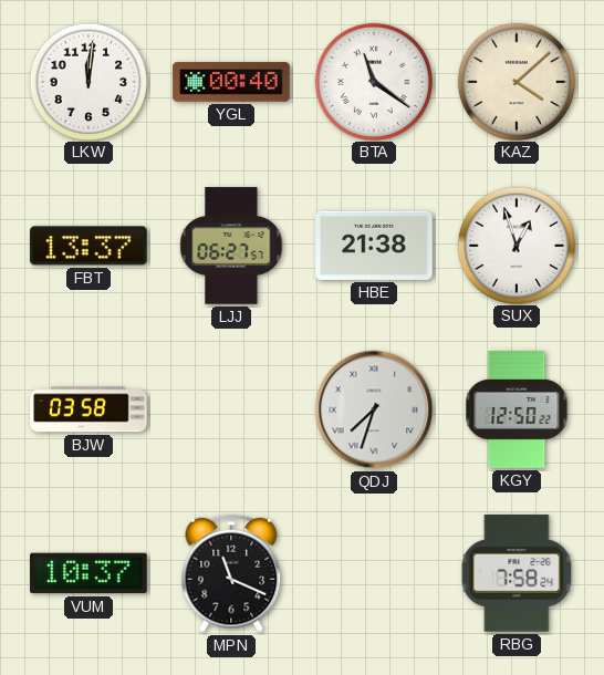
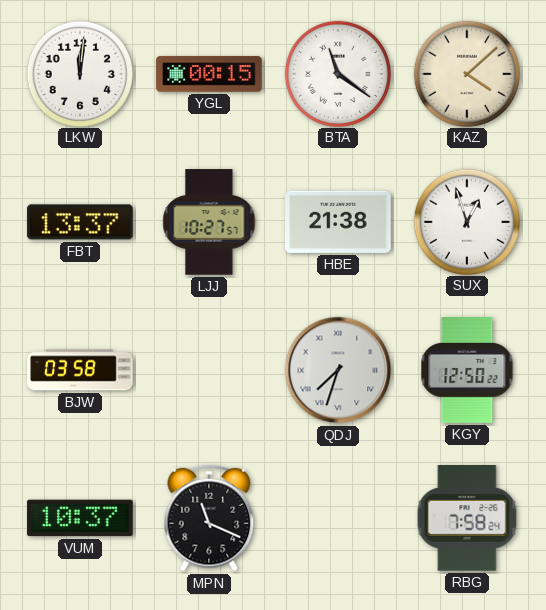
YGL: 00:40 -> 00:15
LJJ: 06:27 -> 10:27
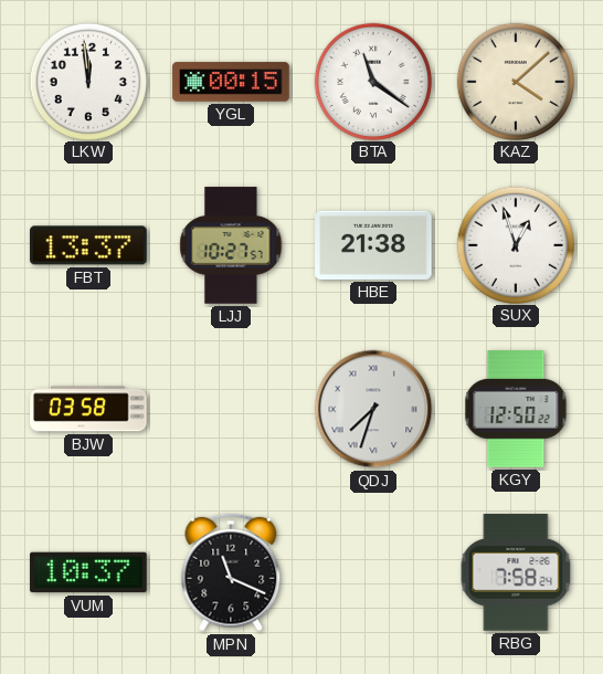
LKW: 12:01 -> 11:59
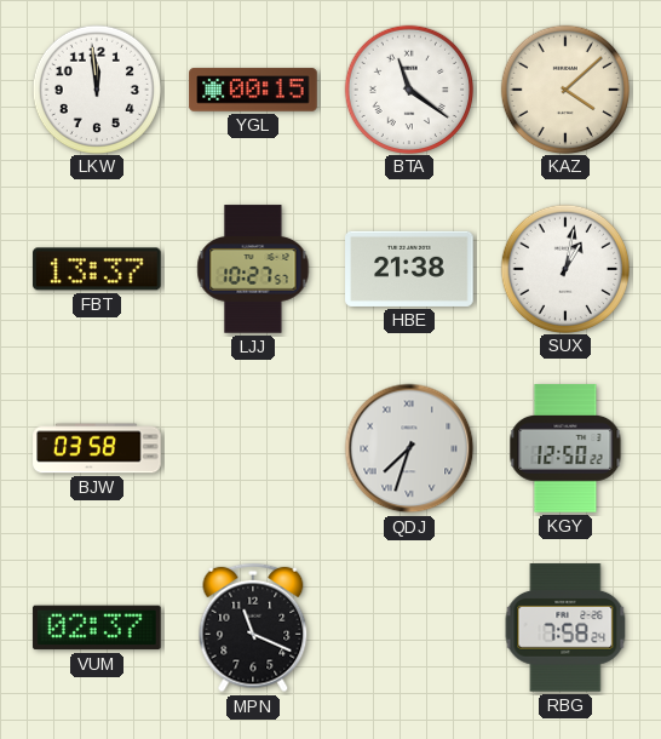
SUX: 12:57 -> 1:02
VUM: 10:37 -> 02:37
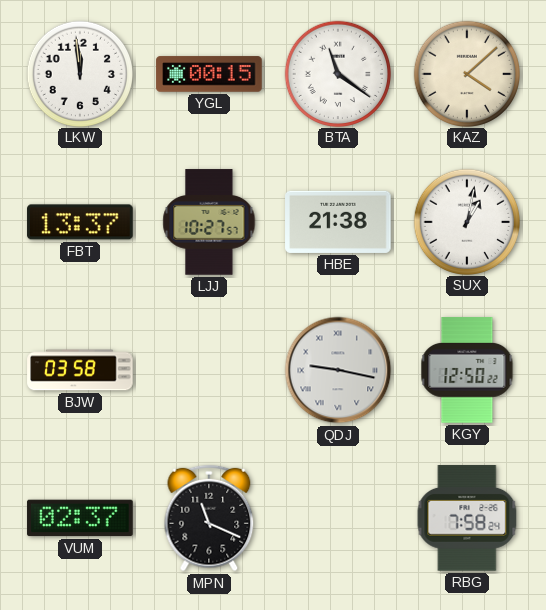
QDJ: 7:33 -> 9:17
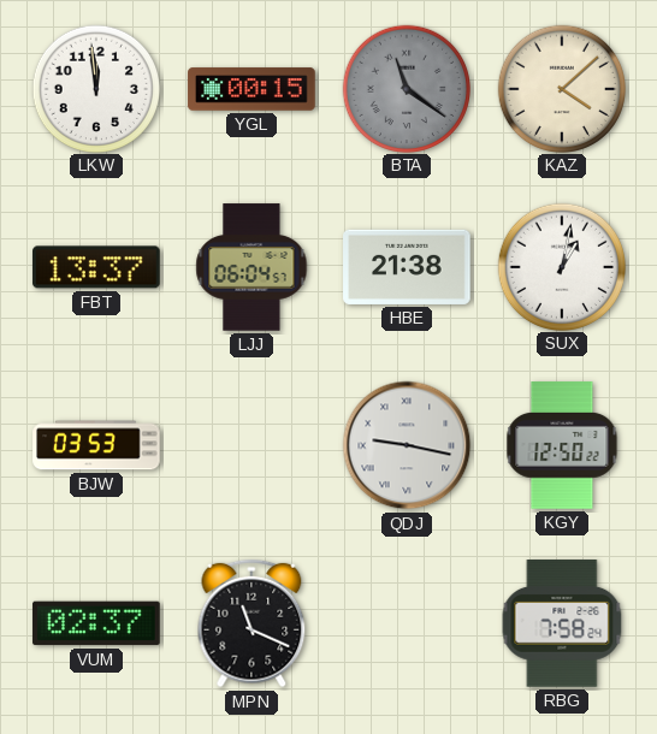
BTA dial: white -> grey
LJJ: 10:27 -> 06:04
BJW: 03:58 -> 03:53
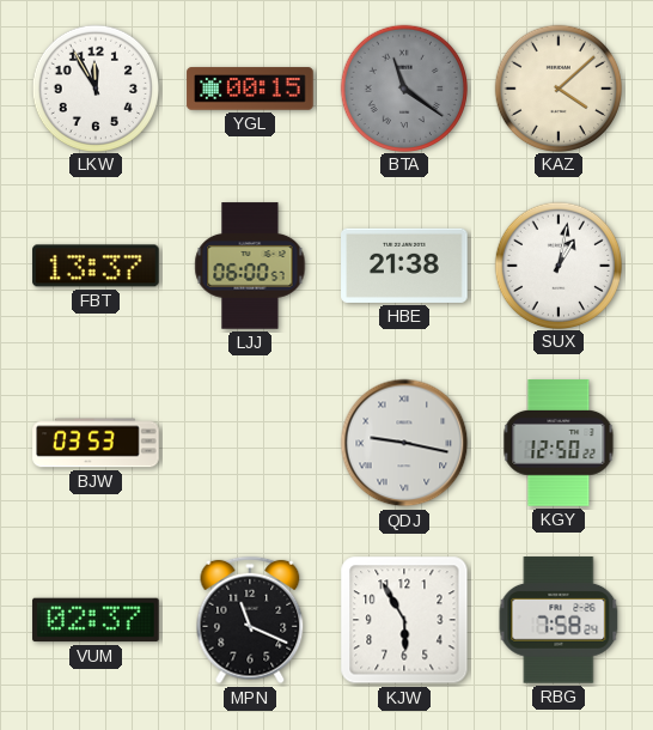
LKW: 11:59 -> 11:55
LJJ: 06:04 -> 06:00
KJW: none -> 5:55
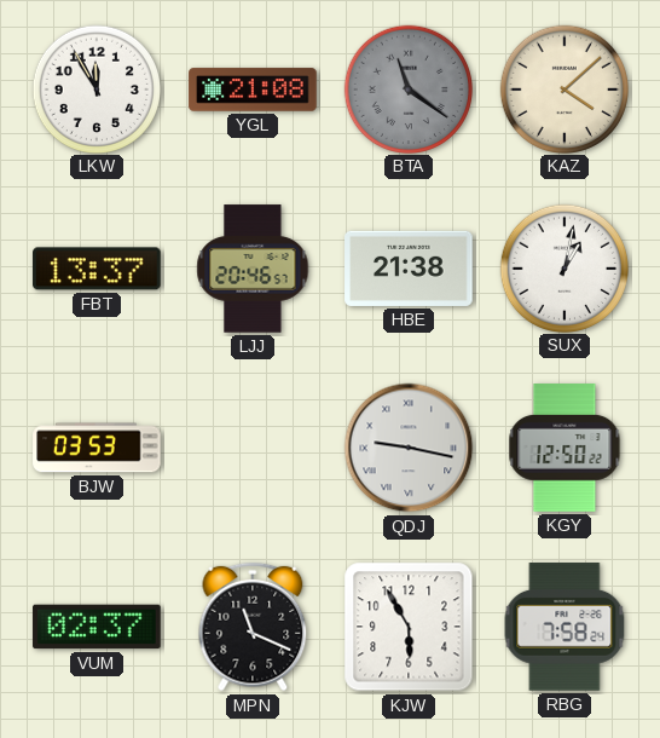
YGL: 00:15 -> 21:08
LJJ: 06:00 -> 20:46
